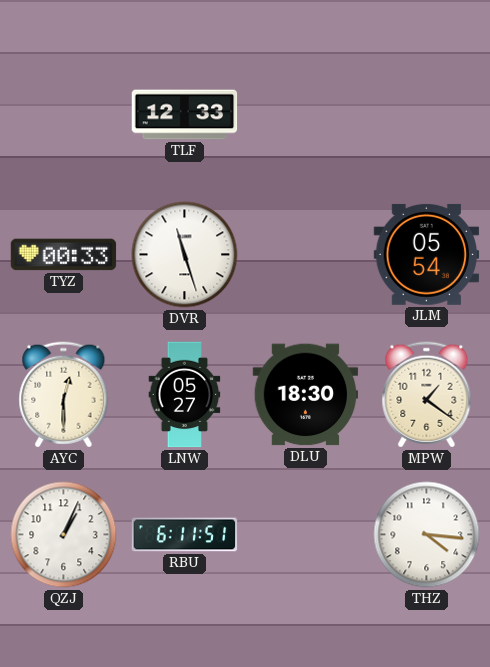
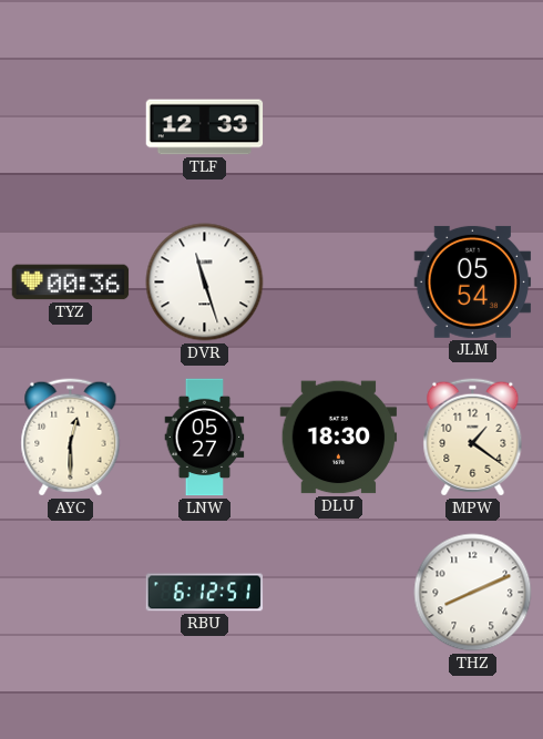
TYZ: 00:33 -> 00:36
QZJ: 1:04 -> none
RBU: 6:11 -> 6:12
THZ: 4:16 -> 8:11
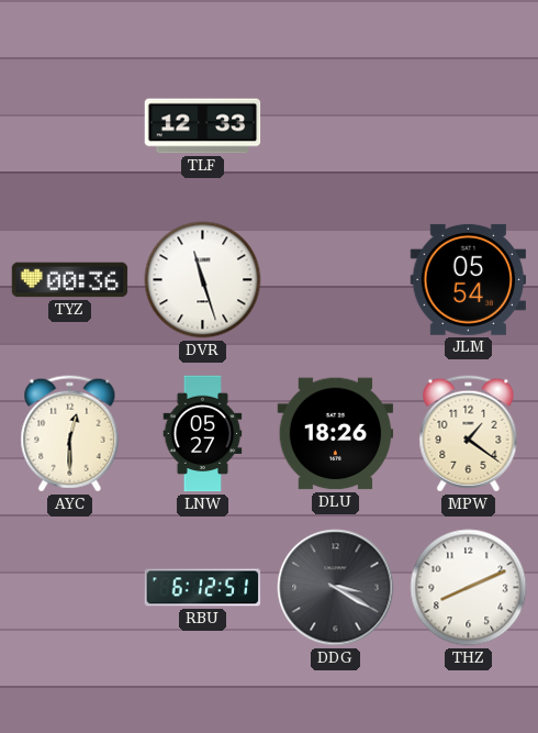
DLU: 18:30 -> 18:26
DDG: none -> 3:20
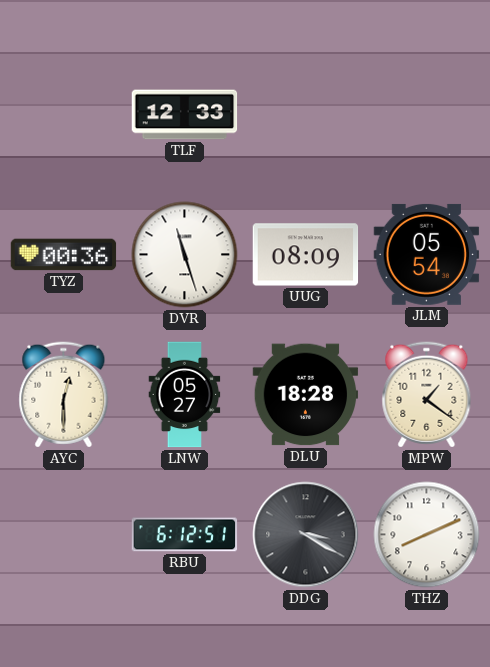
UUG: none -> 08:09
DLU: 18:26 -> 18:28
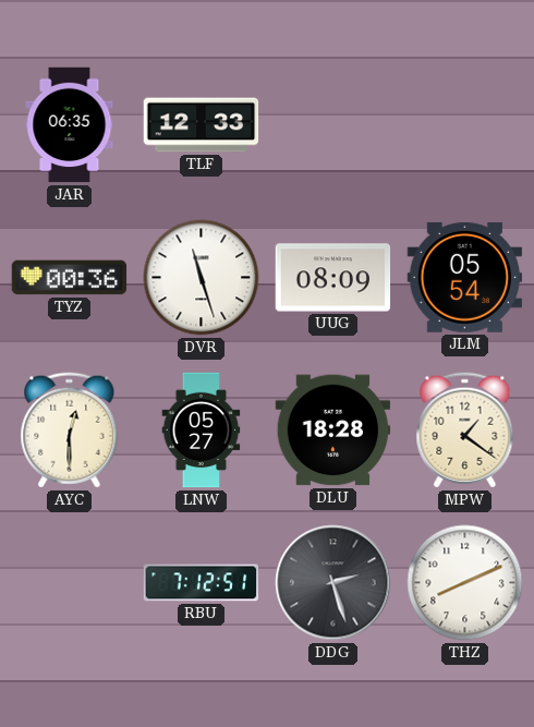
JAR: none -> 06:35
RBU: 6:12 -> 7:12
DDG: 3:20 -> 2:27
